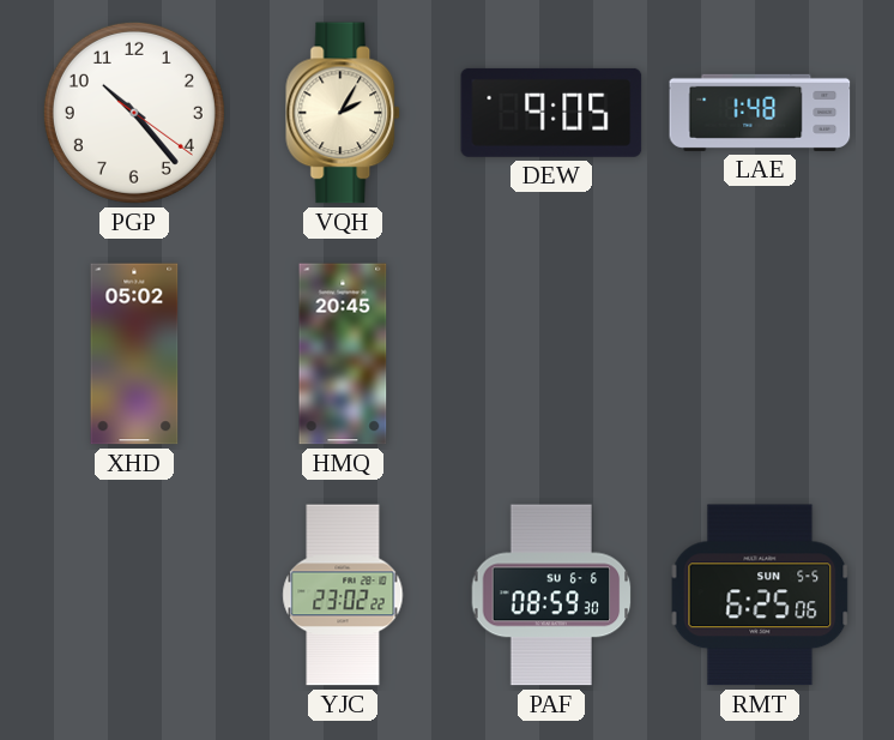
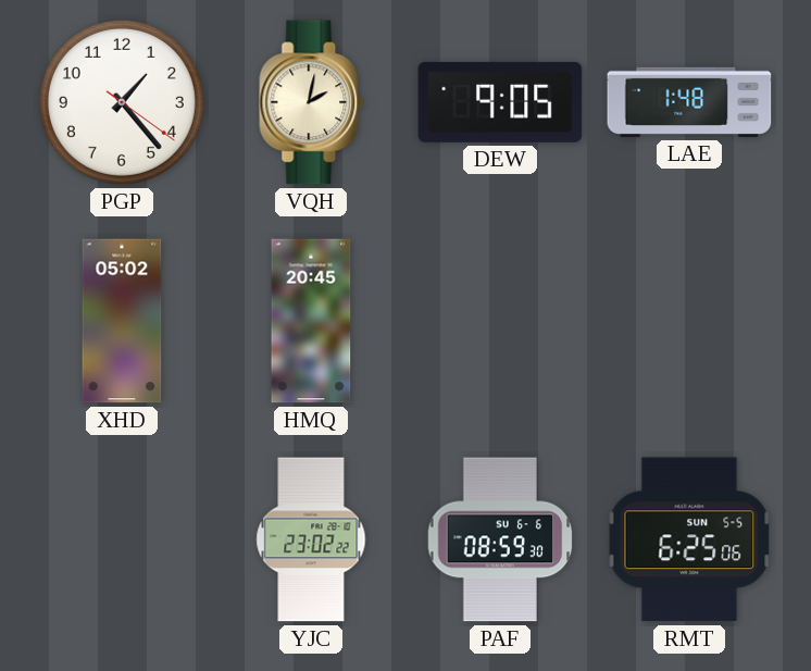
PGP: 10:23 -> 1:23
VQH: 2:05 -> 2:02
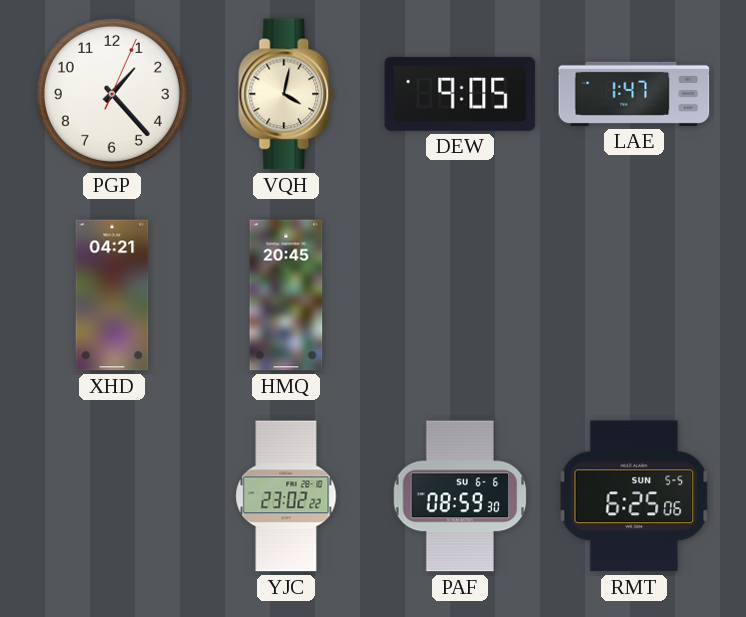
PGP: 1:23:21 -> 1:23:04
VQH: 2:02 -> 4:02
LAE: 1:48 -> 1:47
XHD: 05:02 -> 04:21
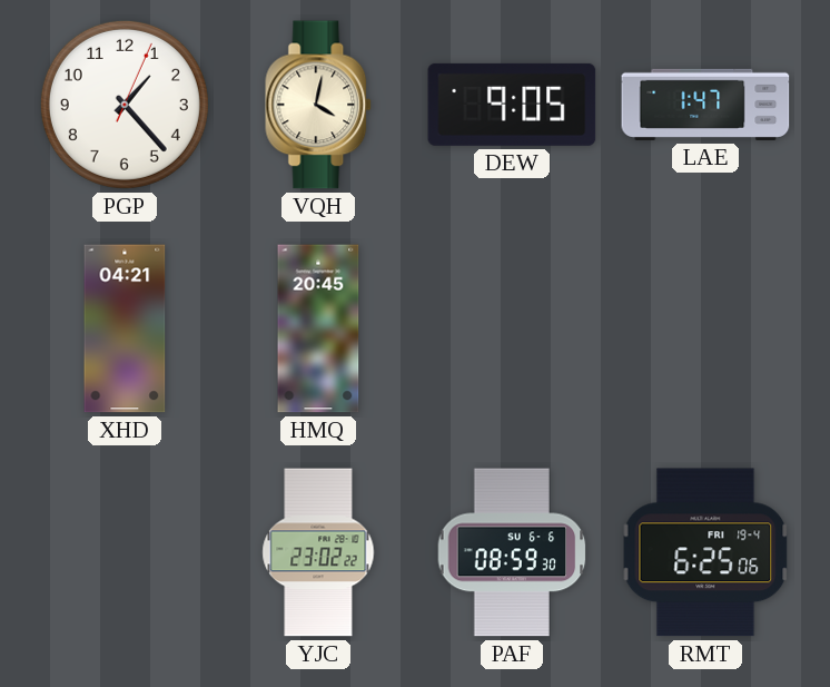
RMT date: SUN 5-5 -> FRI 19-4
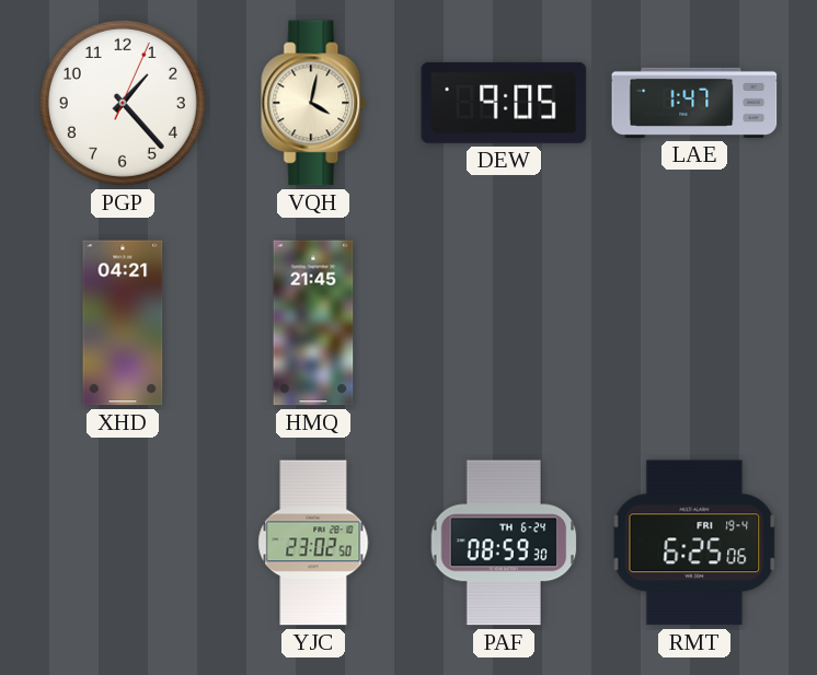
HMQ: 20:45 -> 21:45
YJC: 23:02:22 -> 23:02:50
PAF date: SU 6-6 -> TH 6-24
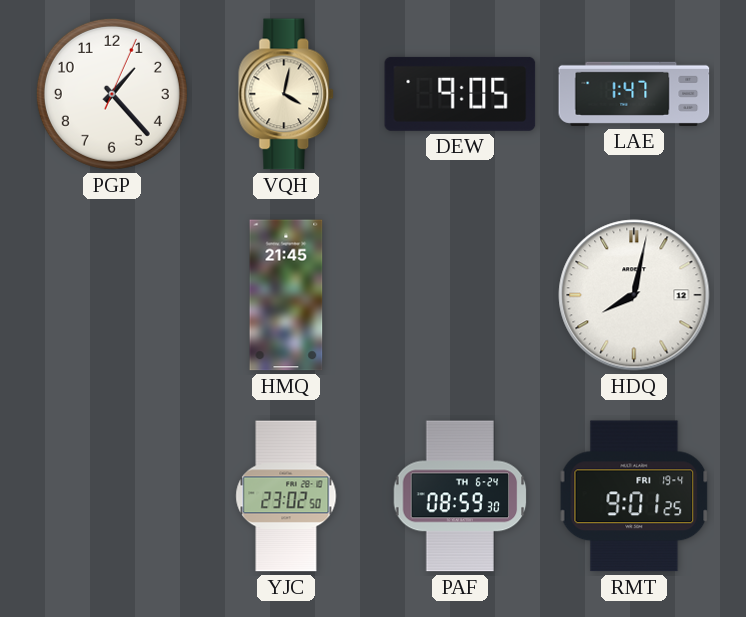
XHD: 04:21 -> none
HDQ: none -> 8:02
RMT: 6:25 -> 9:01
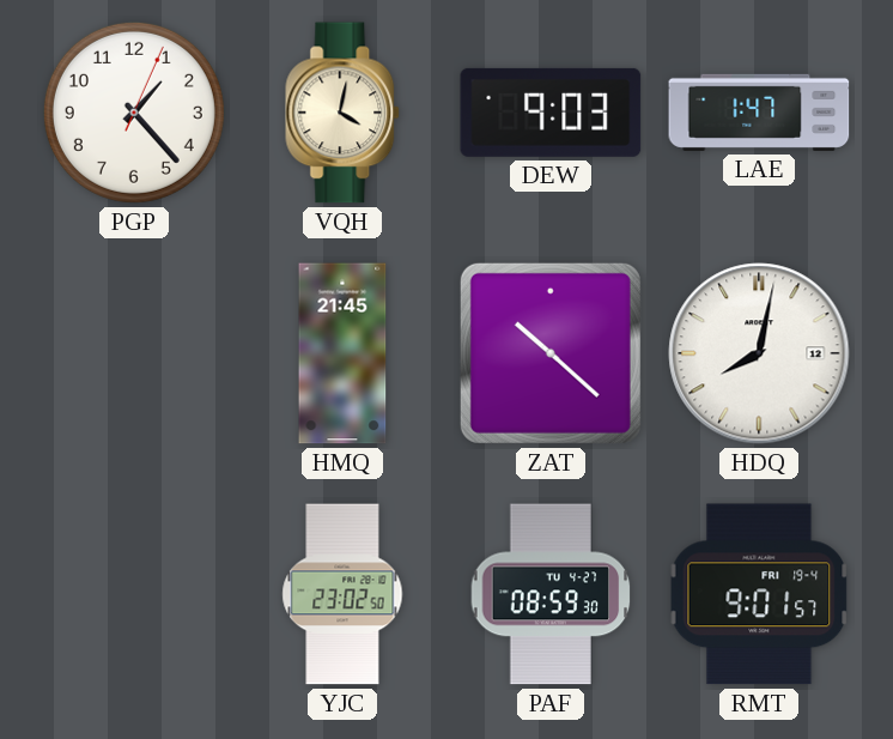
DEW: 9:05 -> 9:03
ZAT: none -> 10:22
PAF date: TH 6-24 -> TU 4-27
RMT: 9:01:25 -> 9:01:57
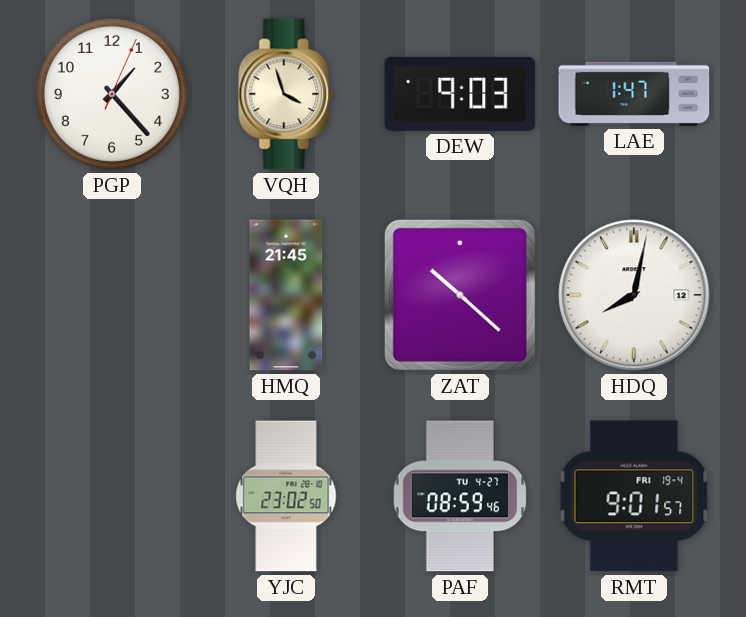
VQH: 4:02 -> 3:57
PAF: 08:59:30 -> 08:59:46
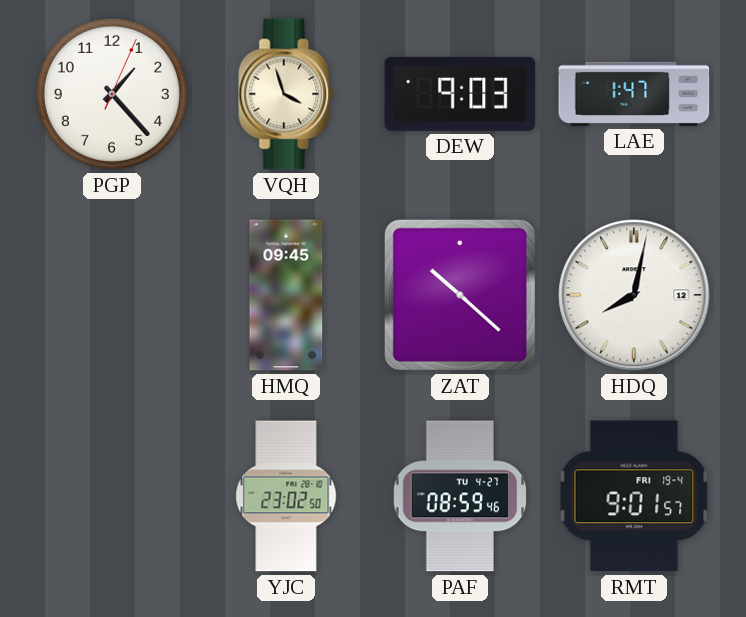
HMQ: 21:45 -> 09:45
